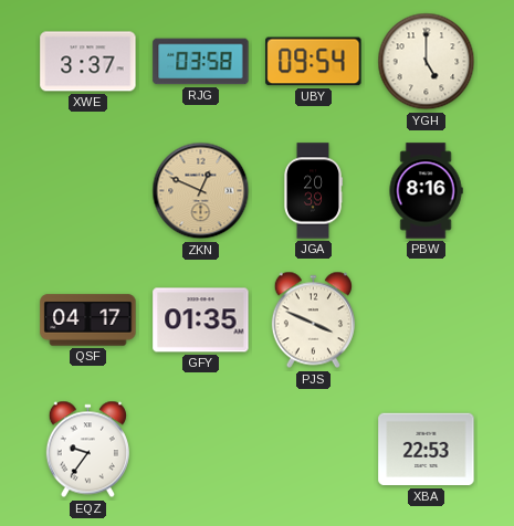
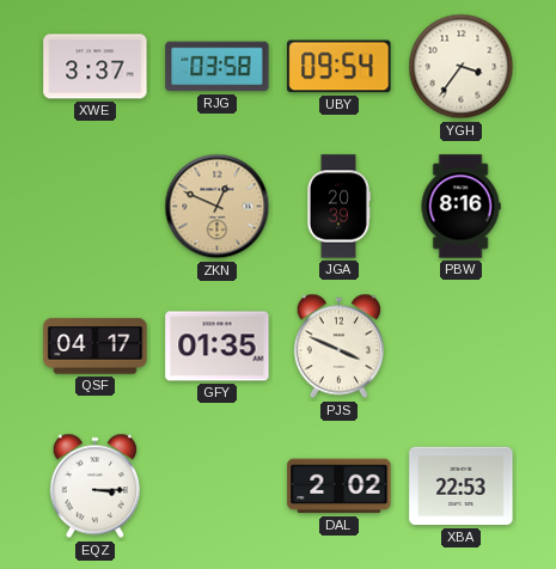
YGH: 5:00 -> 3:36
EQZ: 9:36 -> 3:15
DAL: none -> 2:02
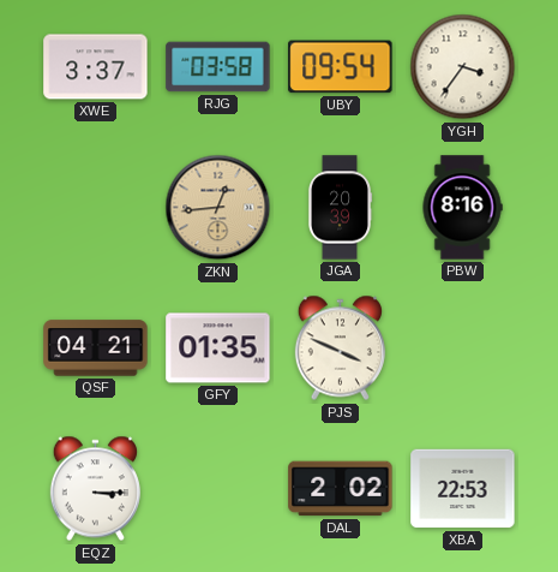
ZKN: 12:49 -> 12:44
QSF: 04:17 -> 04:21
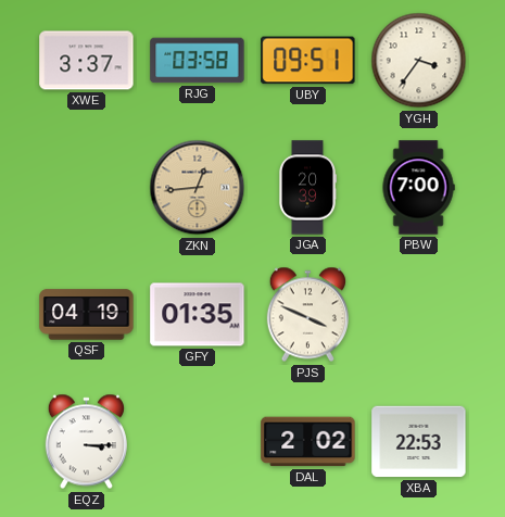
UBY: 09:54 -> 09:51
PBW: 8:16 -> 7:00
QSF: 04:21 -> 04:19
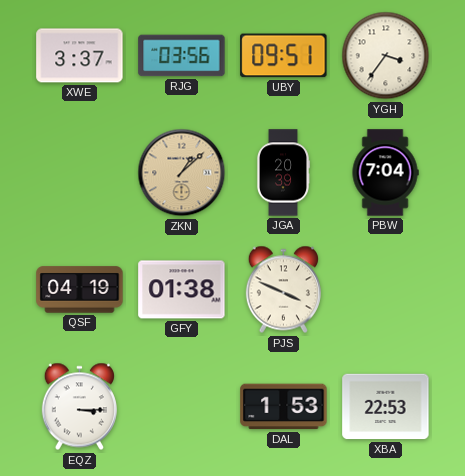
RJG: 03:58 -> 03:56
ZKN: 12:44 -> 1:08
PBW: 7:00 -> 7:04
GFY: 01:35 -> 01:38
DAL: 2:02 -> 1:53
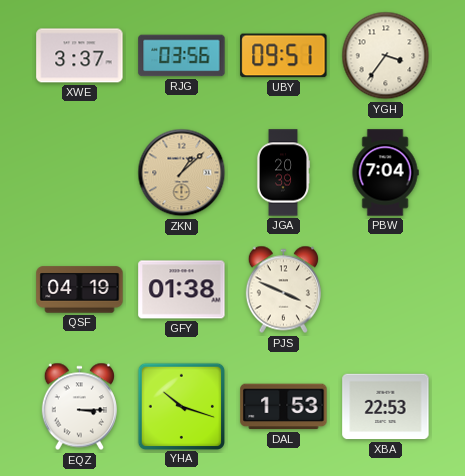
YHA: none -> 10:18
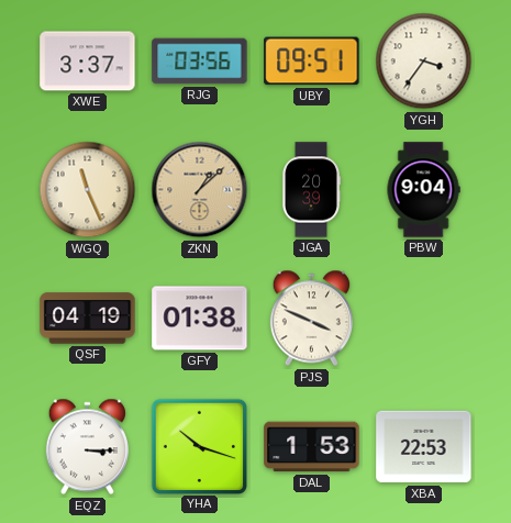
WGQ: none -> 11:26
PBW: 7:04 -> 9:04
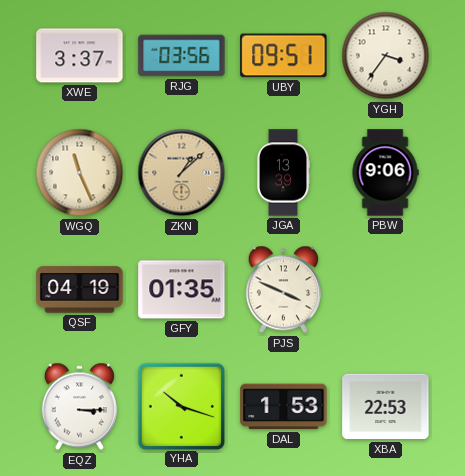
JGA: 20:39 -> 13:39
PBW: 9:04 -> 9:06
GFY: 01:38 -> 01:35
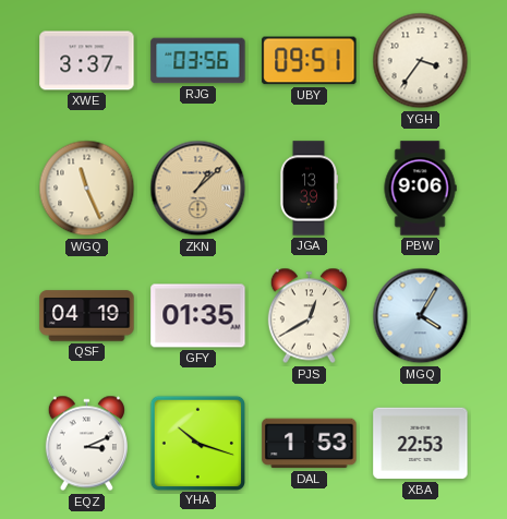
PJS: 3:49 -> 12:40
MGQ: none -> 4:05
EQZ: 3:15 -> 3:11
